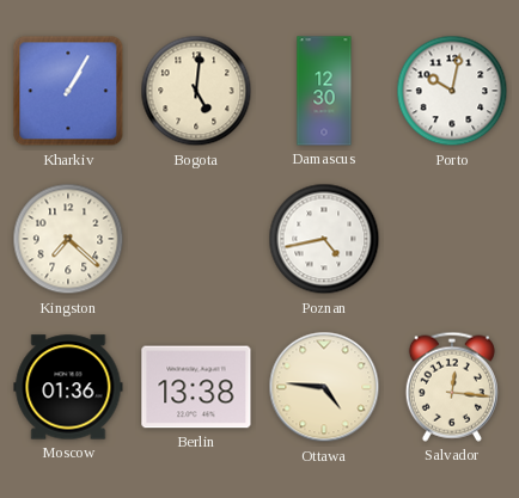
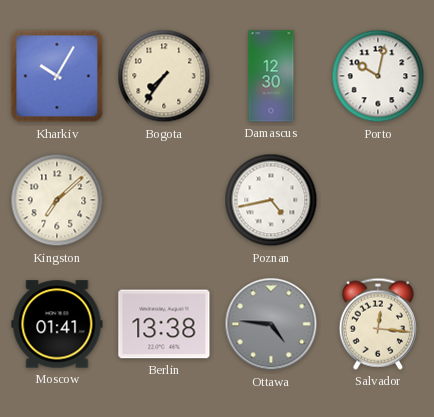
Kharkiv: 1:05 -> 10:05
Bogota: 5:01 -> 7:36
Kingston: 7:22 -> 7:08
Moscow: 01:36 -> 01:41
Ottawa dial: cream -> grey
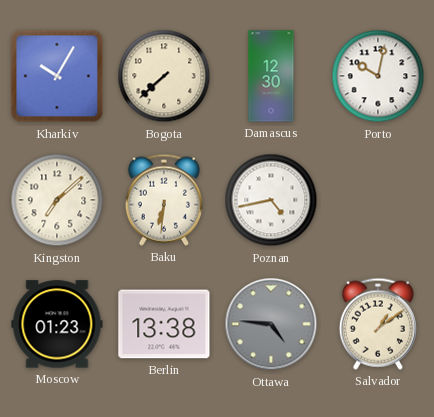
Bogota: 7:36 -> 7:38
Baku: none -> 6:31
Moscow: 01:41 -> 01:23
Salvador: 12:16 -> 1:09
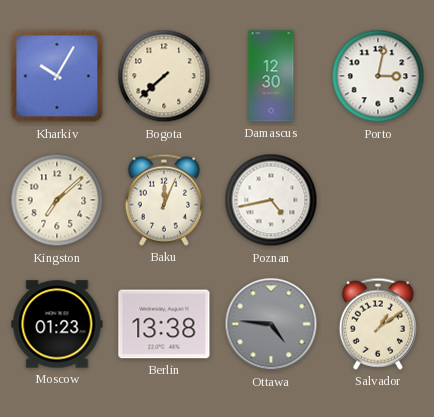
Porto: 10:02 -> 3:02
Baku: 6:31 -> 12:04
